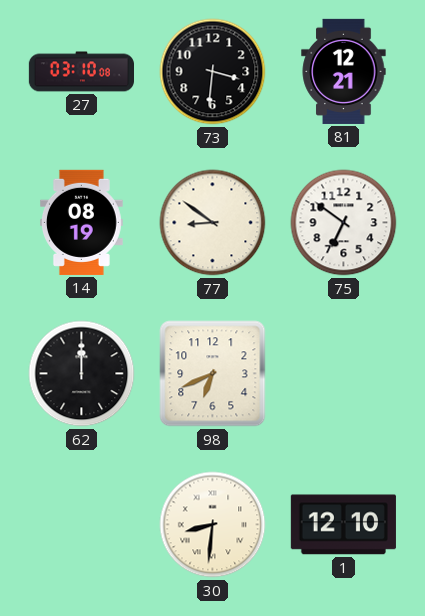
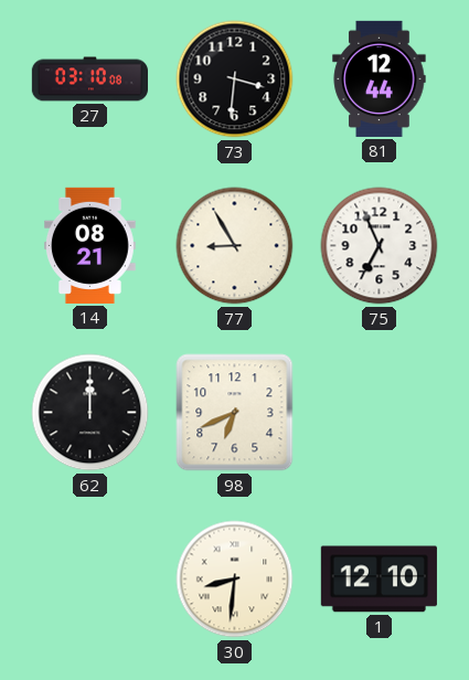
81: 12:21 -> 12:44
14: 08:19 -> 08:21
77: 8:51 -> 8:55
75: 6:51 -> 6:56
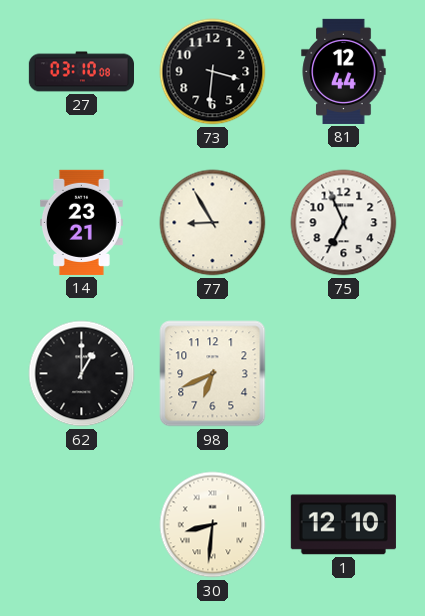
14: 08:21 -> 23:21
62: 12:00 -> 1:00
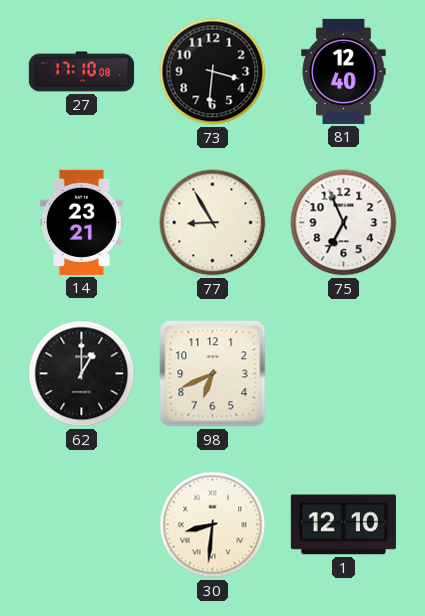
27: 03:10 -> 17:10
81: 12:44 -> 12:40
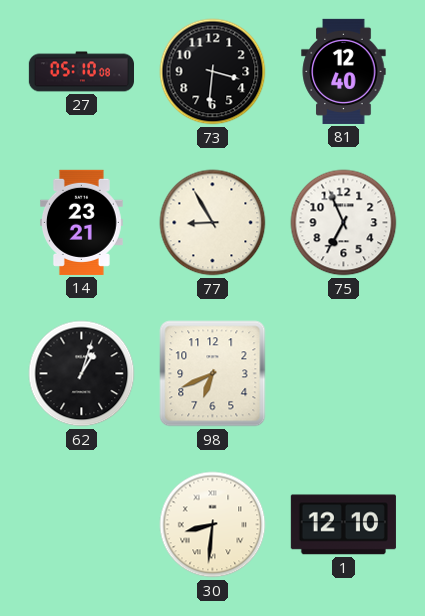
27: 17:10 -> 05:10
62: 1:00 -> 1:03
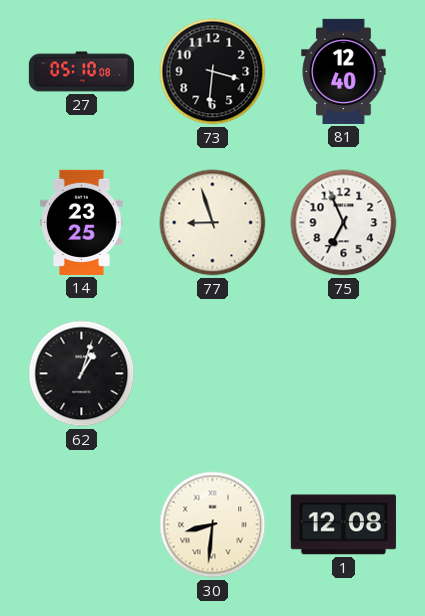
14: 23:21 -> 23:25
77: 8:55 -> 8:57
98: 6:41 -> none
1: 12:10 -> 12:08
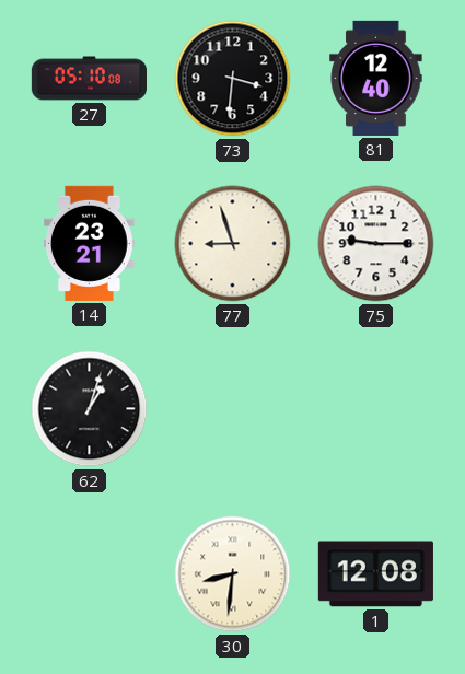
14: 23:25 -> 23:21
75: 6:56 -> 9:15
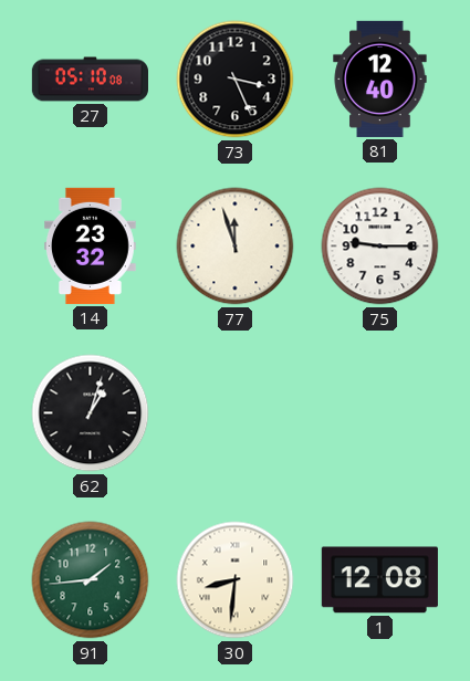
73: 3:31 -> 3:26
14: 23:21 -> 23:32
77: 8:57 -> 11:57
91: none -> 1:44
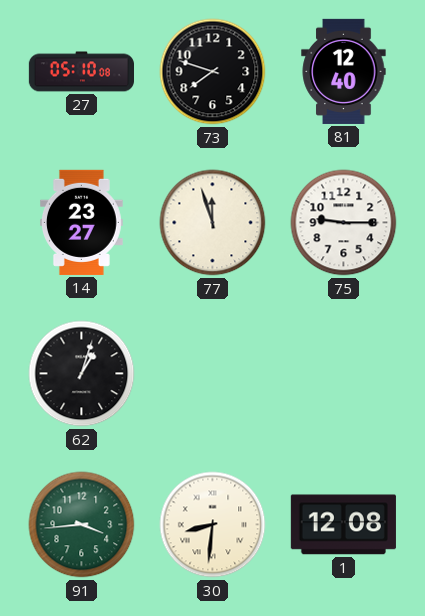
73: 3:26 -> 7:48
14: 23:32 -> 23:27
91: 1:44 -> 3:44
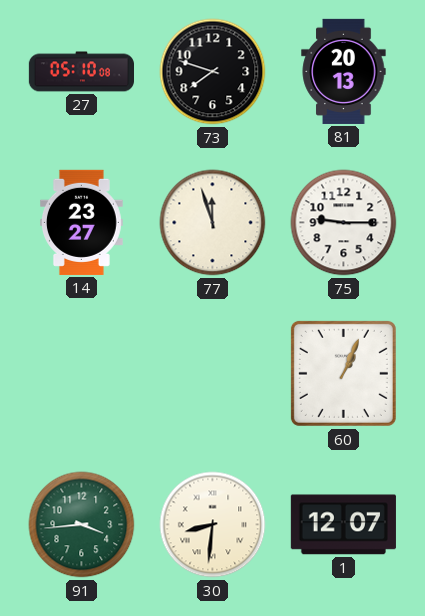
81: 12:40 -> 20:13
62: 1:03 -> none
60: none -> 1:04
1: 12:08 -> 12:07
